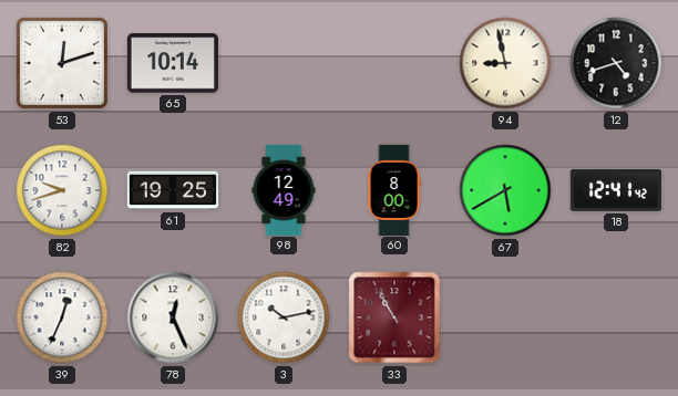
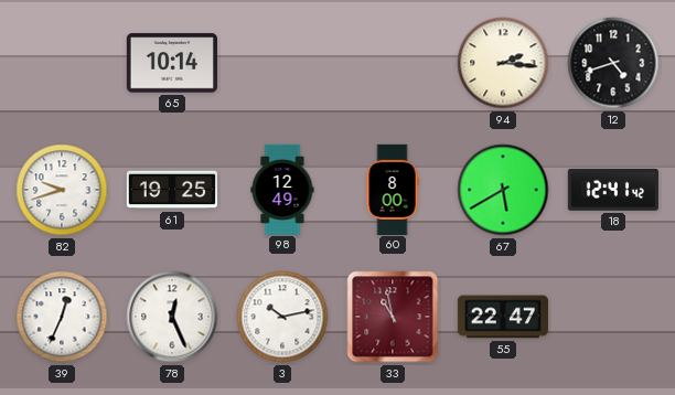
53: 12:12 -> none
94: 8:58 -> 2:16
33: 10:55 -> 10:58
55: none -> 22:47
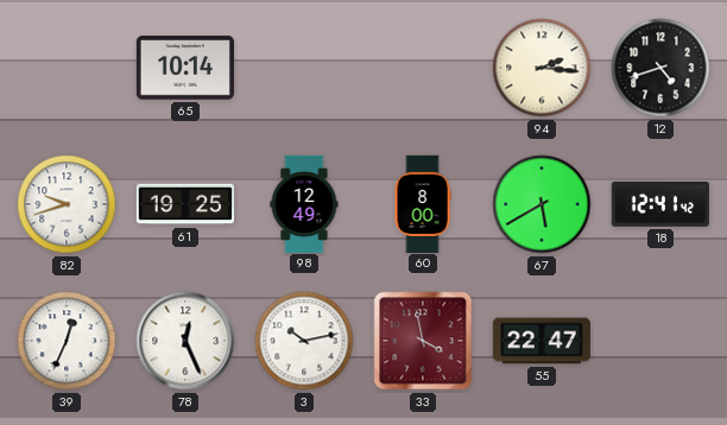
33: 10:58 -> 3:58
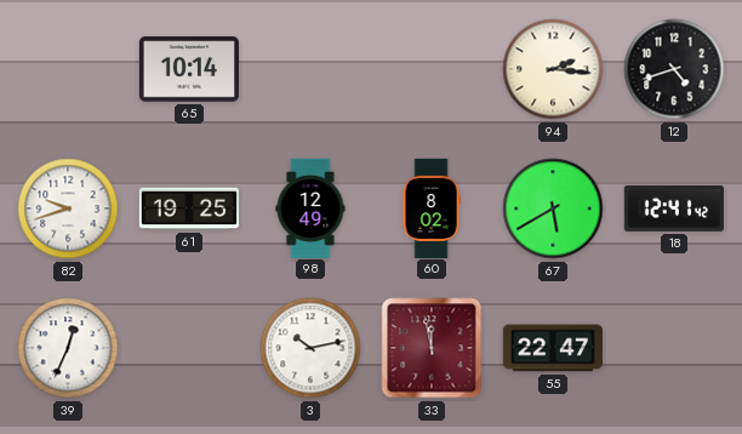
60: 8:00 -> 8:02
78: 12:26 -> none
33: 3:58 -> 11:58
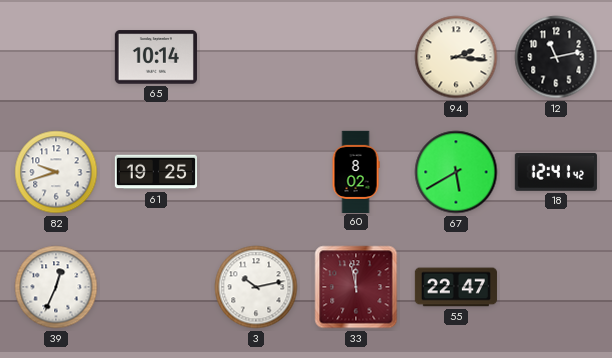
12: 4:42 -> 11:13
98: 12:49 -> none
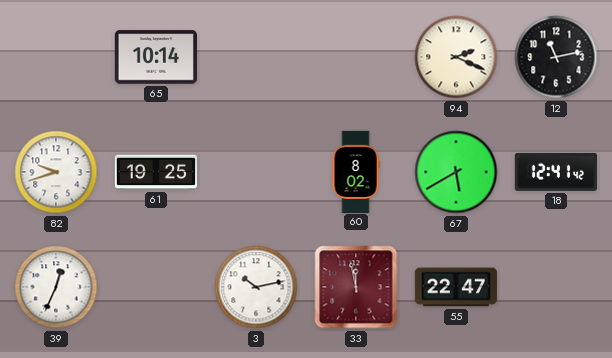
94: 2:16 -> 2:19
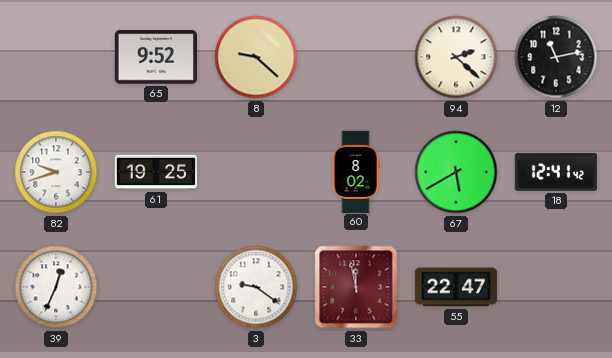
65: 10:14 -> 9:52
8: none -> 9:22
94: 2:19 -> 2:22
3: 10:13 -> 9:21
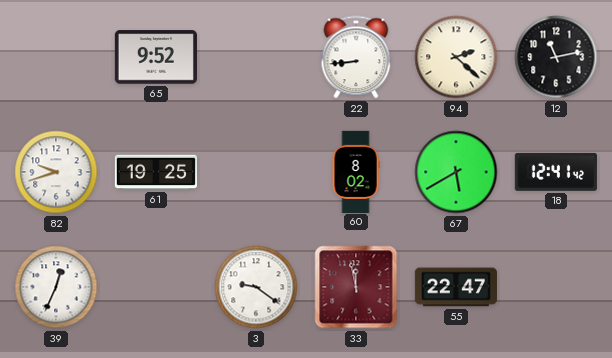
8: 9:22 -> none
22: none -> 8:44
